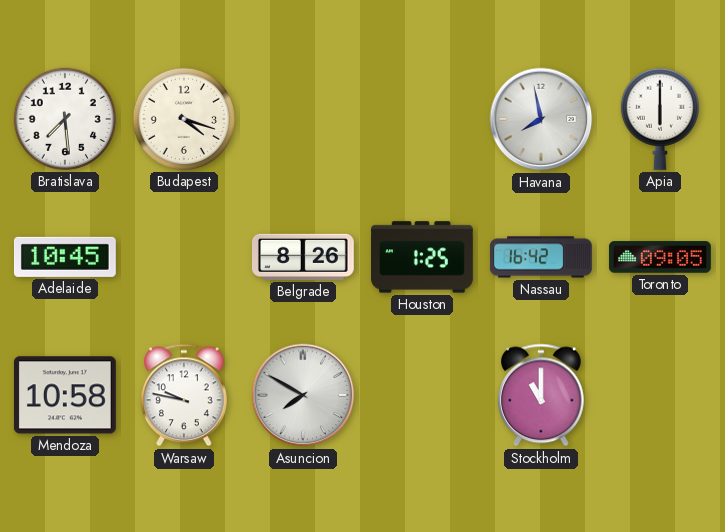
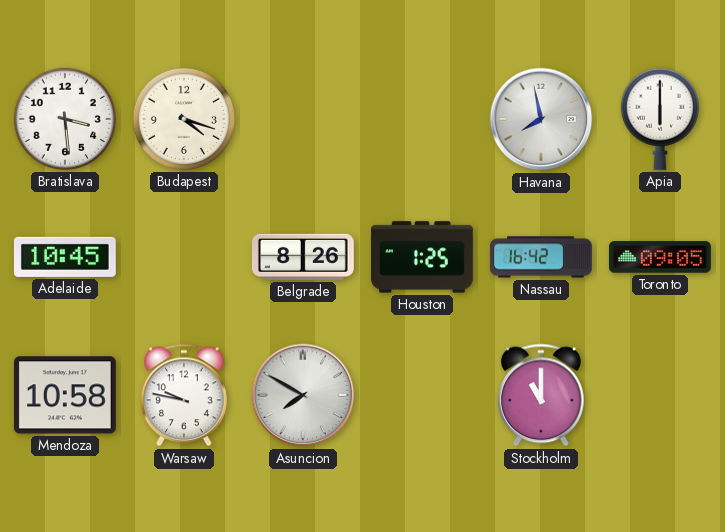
Bratislava: 7:29 -> 3:29
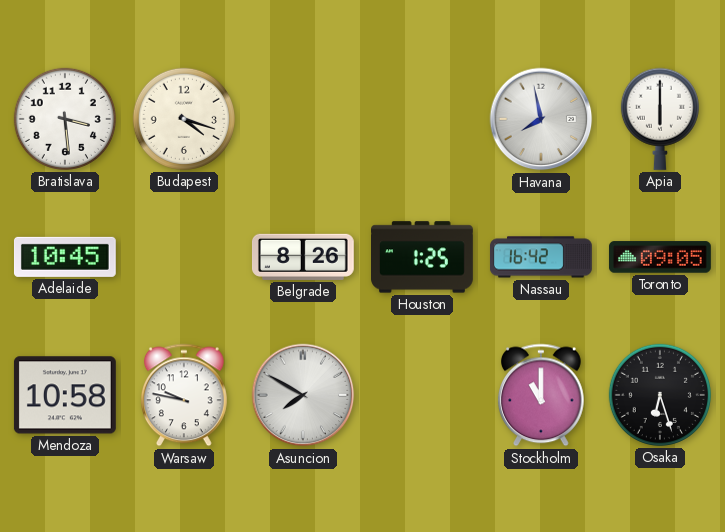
Osaka: none -> 6:27
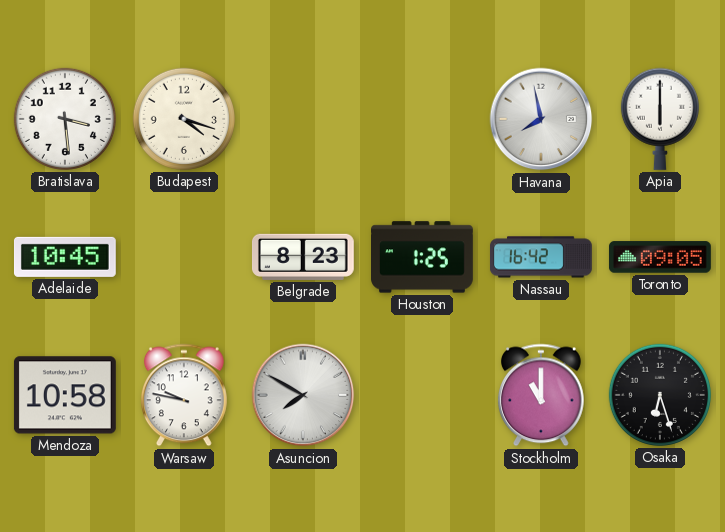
Belgrade: 8:26 -> 8:23
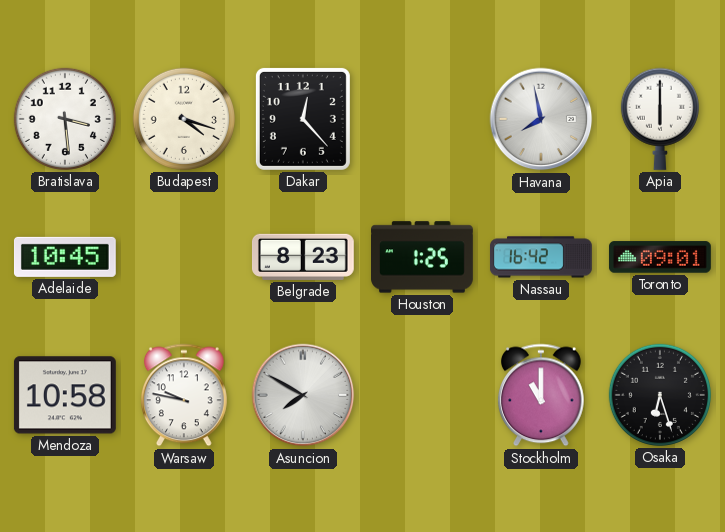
Dakar: none -> 12:23
Toronto: 09:05 -> 09:01
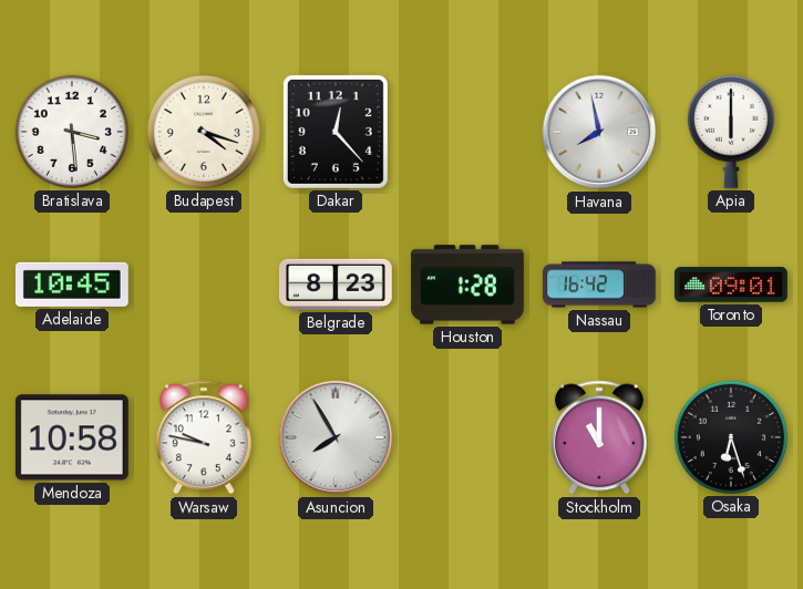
Houston: 1:25 -> 1:28
Asuncion: 7:50 -> 7:55
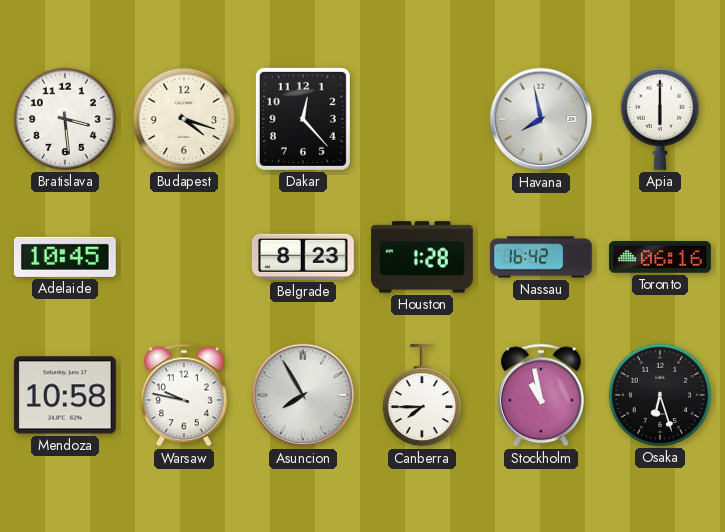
Toronto: 09:01 -> 06:16
Canberra: none -> 7:45
Stockholm: 11:00 -> 10:58
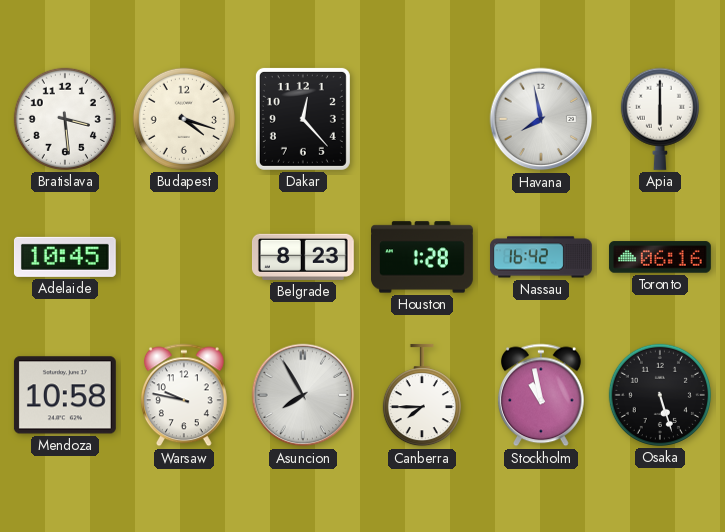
Osaka: 6:27 -> 5:27
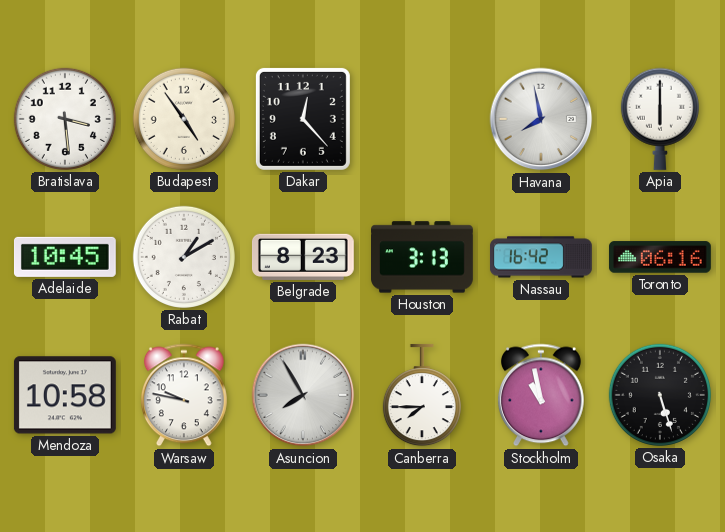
Budapest: 4:18 -> 4:54
Rabat: none -> 1:10
Houston: 1:28 -> 3:13
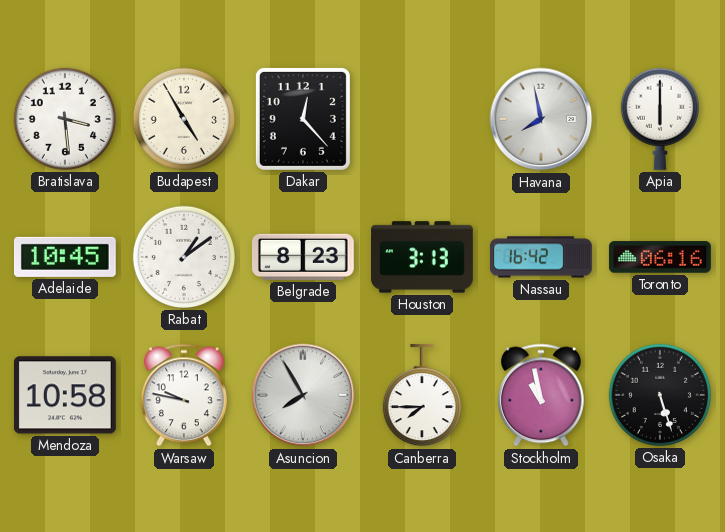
Budapest: 4:54 -> 4:55
Rabat: 1:10 -> 1:09
